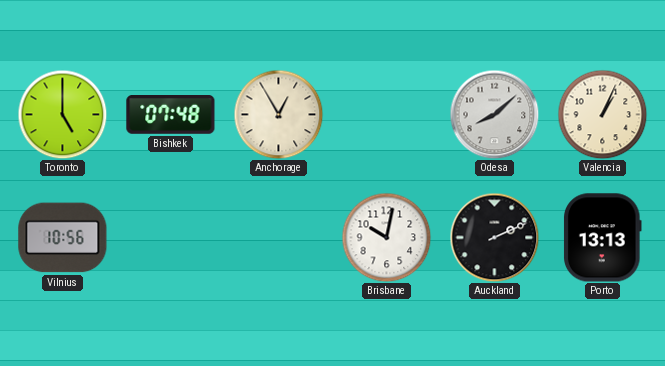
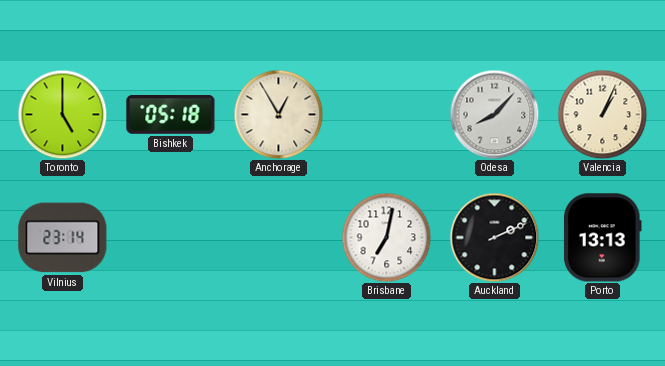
Bishkek: 07:48 -> 05:18
Odesa: 8:08 -> 8:07
Vilnius: 10:56 -> 23:14
Brisbane: 10:02 -> 7:02
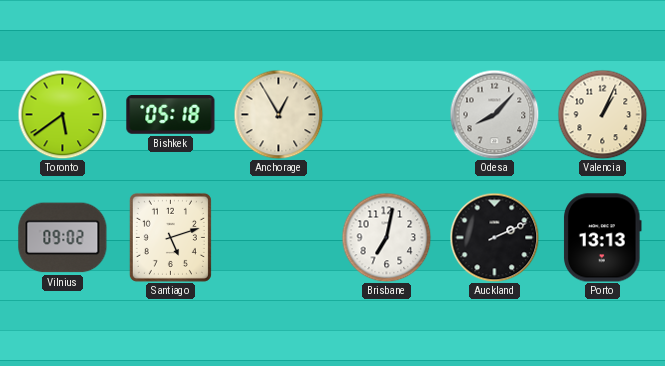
Toronto: 5:00 -> 5:39
Vilnius: 23:14 -> 09:02
Santiago: none -> 5:12
